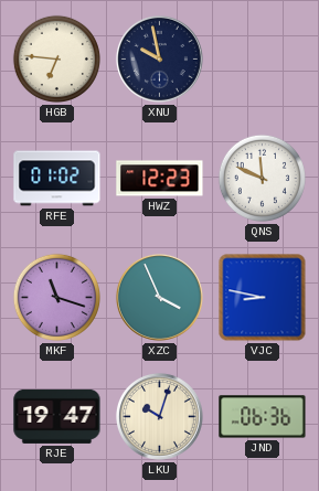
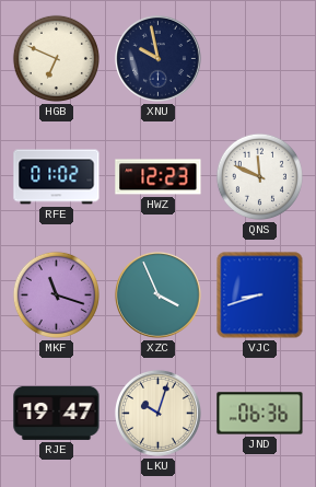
HGB: 6:46 -> 6:49
VJC: 8:47 -> 8:42
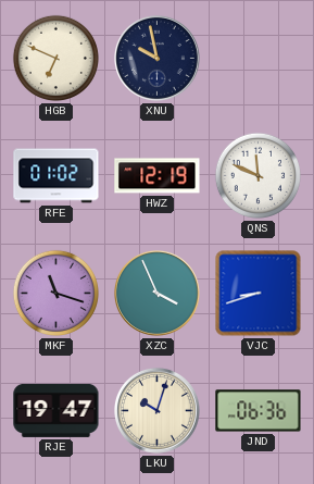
HWZ: 12:23 -> 12:19
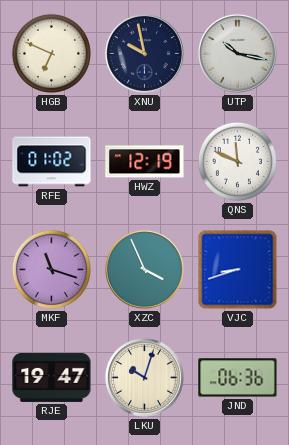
UTP: none -> 10:17
